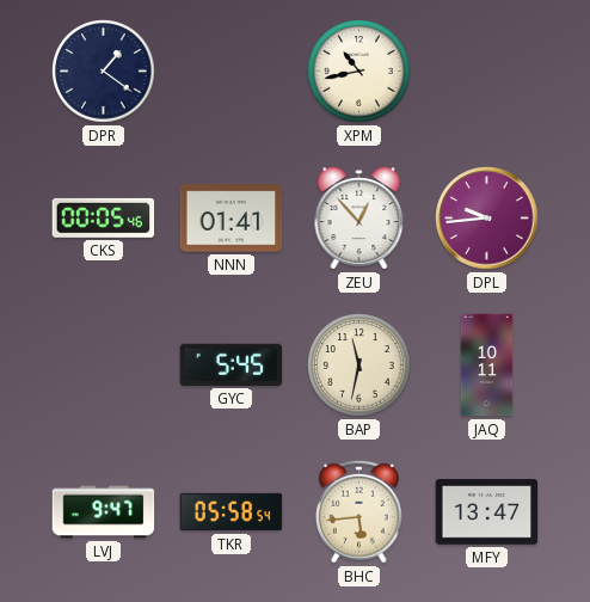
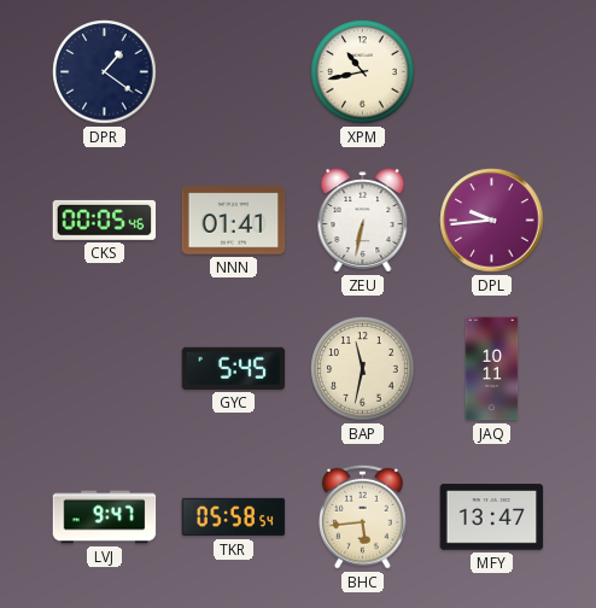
ZEU: 12:53 -> 6:32
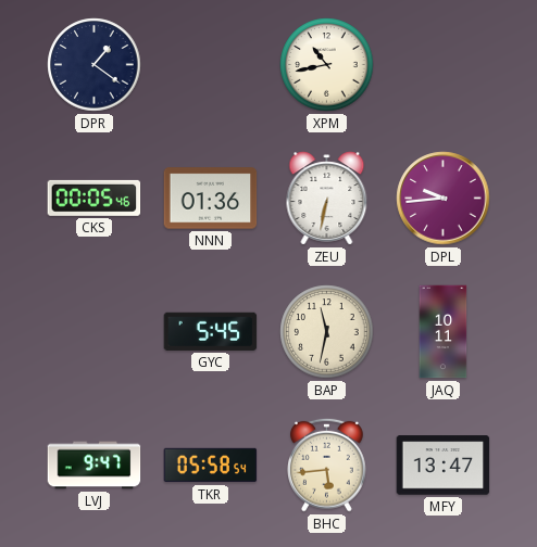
NNN: 01:41 -> 01:36
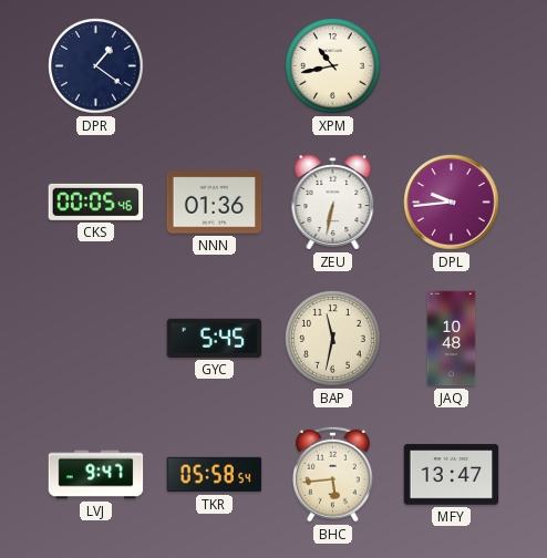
JAQ: 10:11 -> 10:48
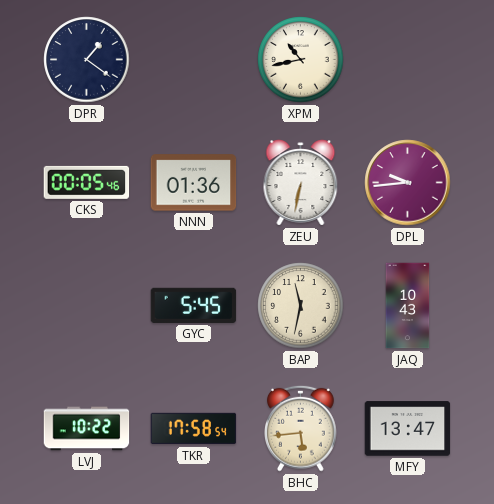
JAQ: 10:48 -> 10:43
LVJ: 9:47 -> 10:22
TKR: 05:58 -> 17:58
